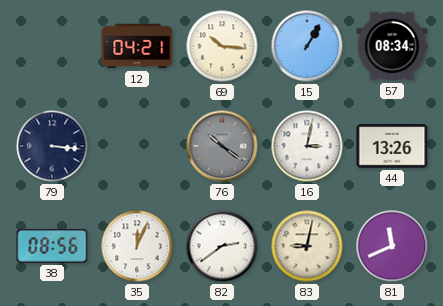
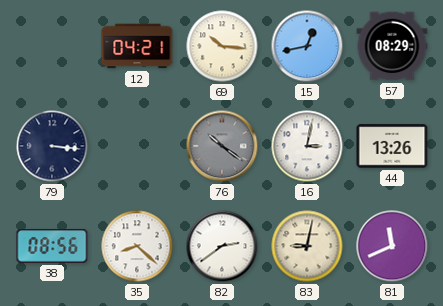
15: 1:05 -> 12:43
57: 08:34 -> 08:29
35: 12:04 -> 8:22
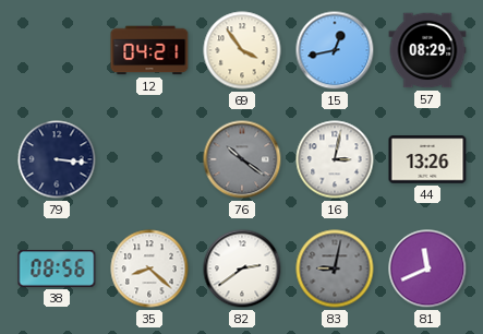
69: 10:16 -> 3:54
83 dial: cream -> grey
